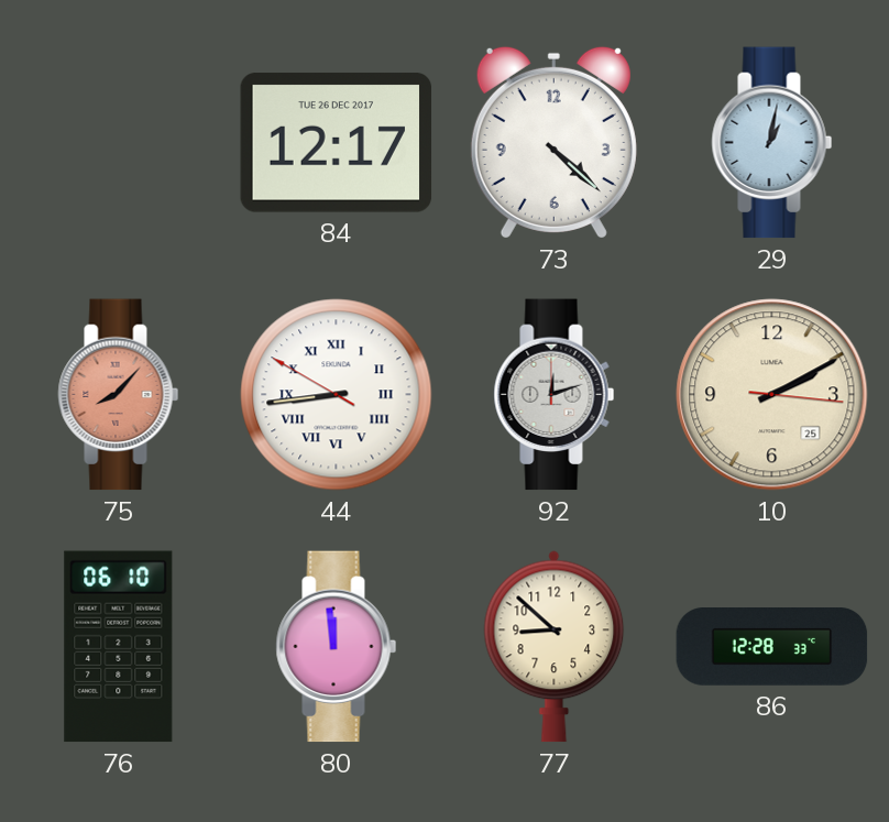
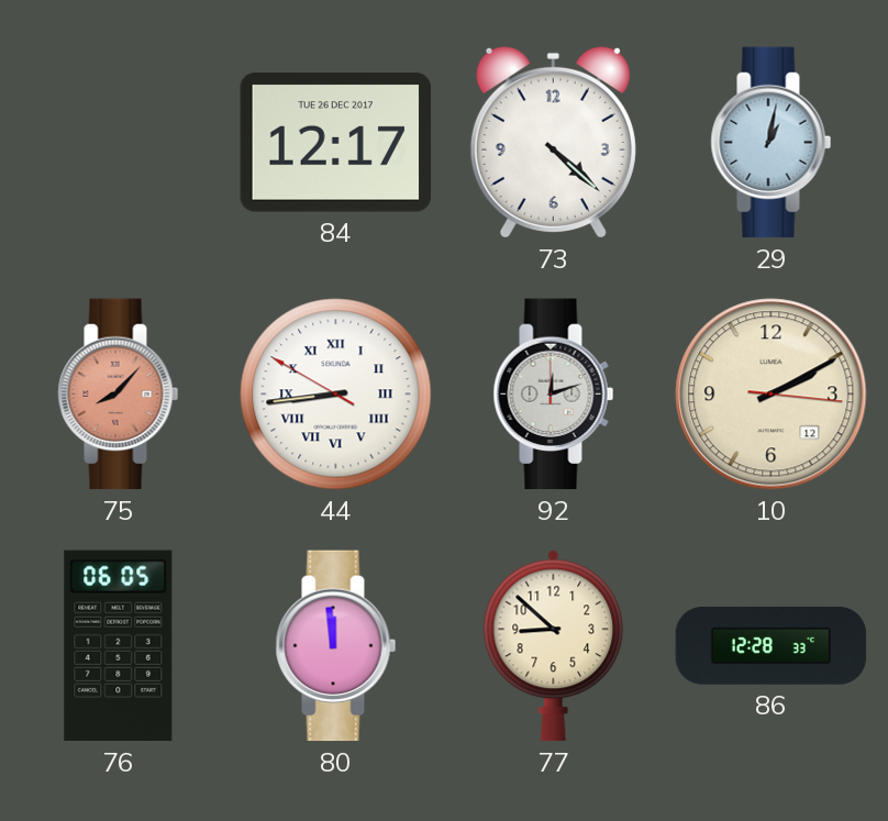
10 date: 25 -> 12
76: 06:10 -> 06:05
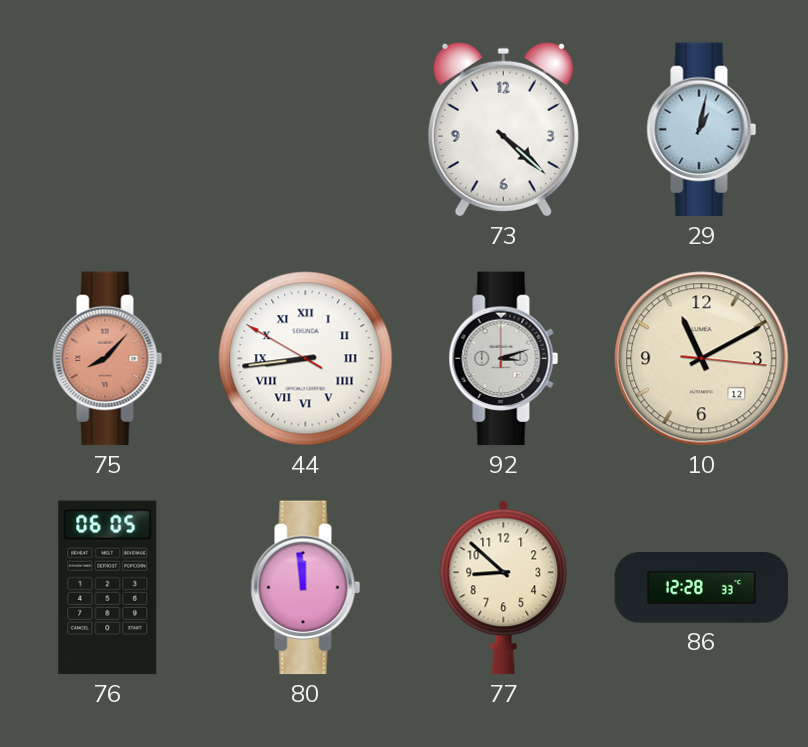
84: 12:17 -> none
92: 12:12 -> 3:12
10: 2:10 -> 11:10
